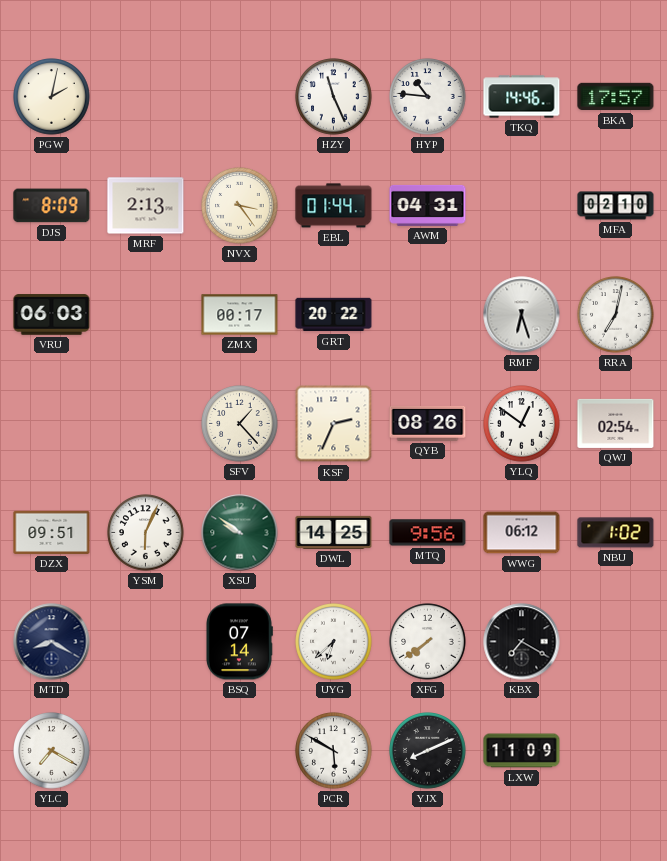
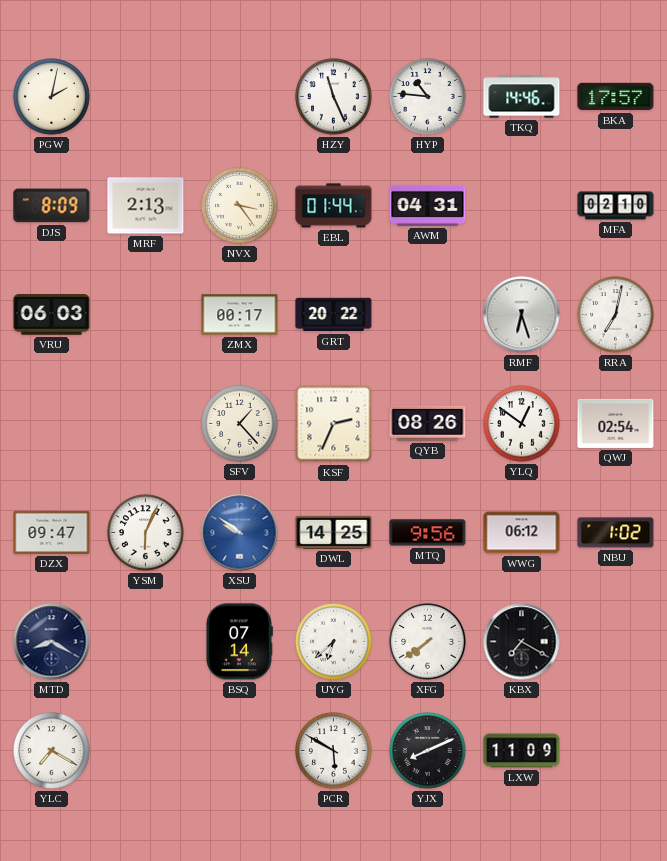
DZX: 09:51 -> 09:47
XSU dial: green -> blue
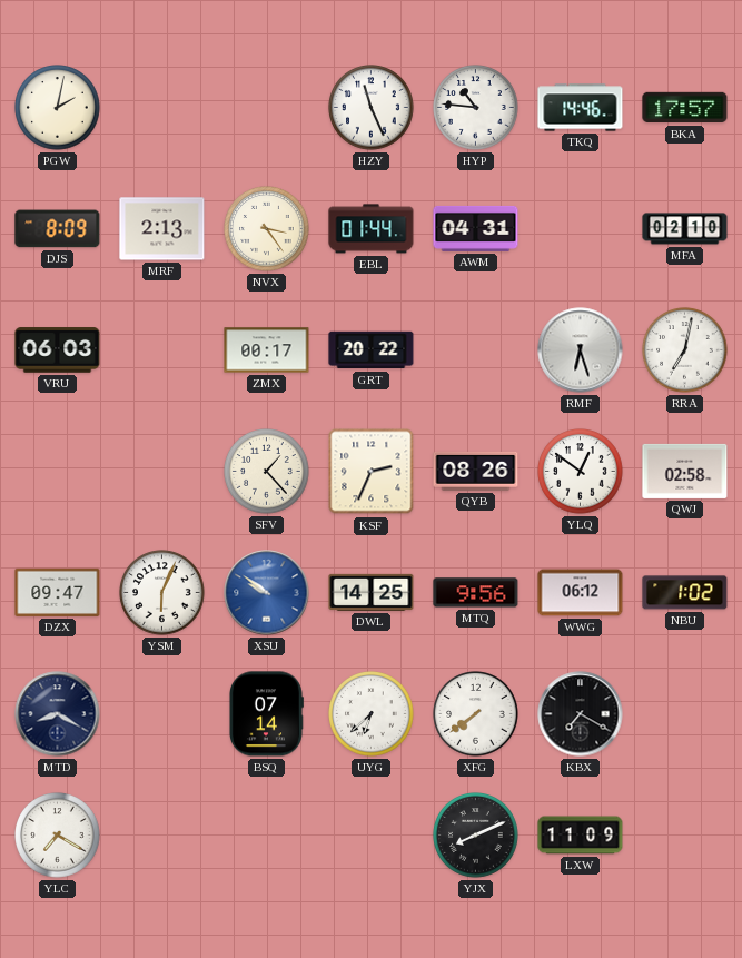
QWJ: 02:54 -> 02:58
PCR: 5:50 -> none
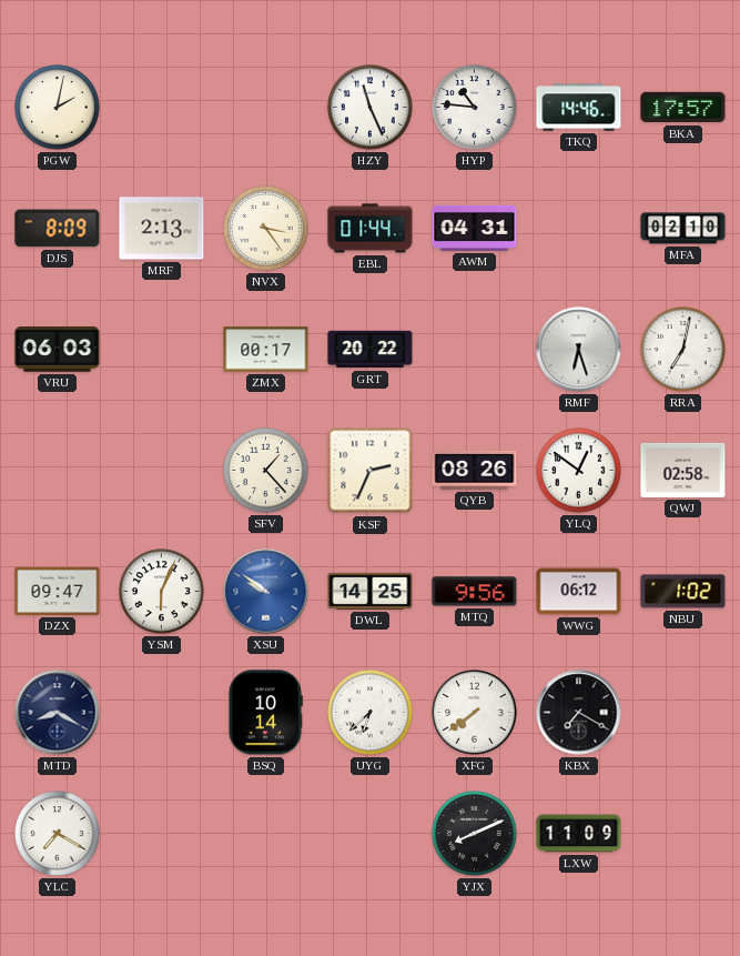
BSQ: 07:14 -> 10:14
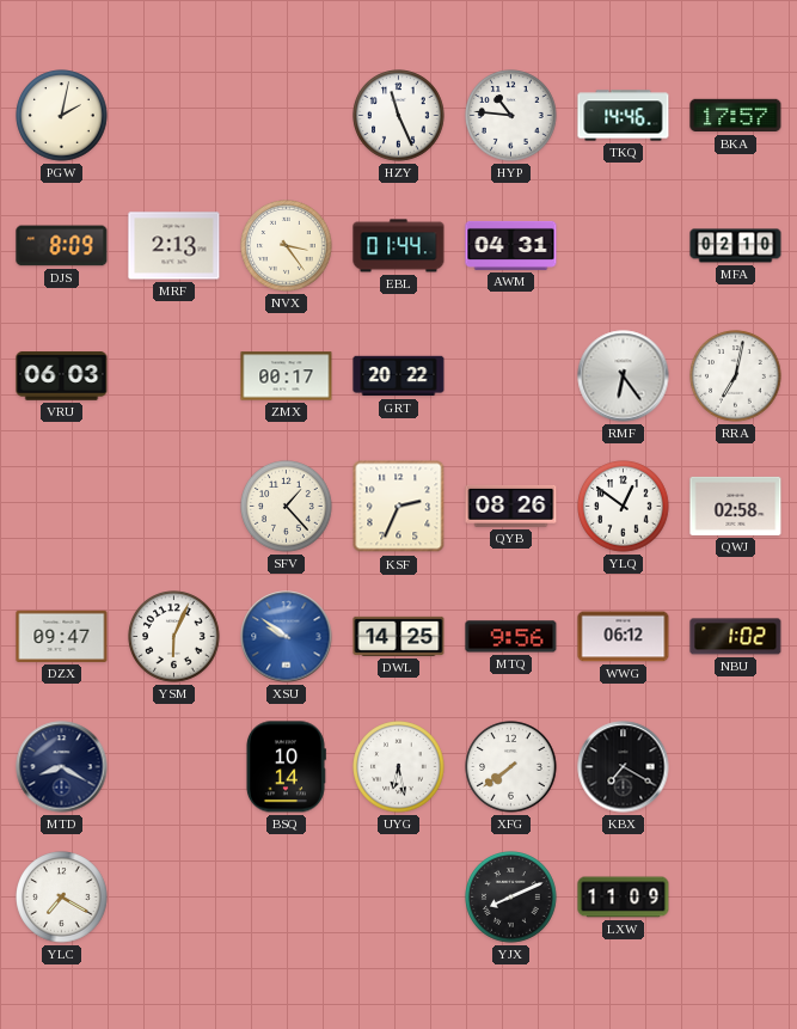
RMF: 6:27 -> 6:24
UYG: 6:38 -> 6:28
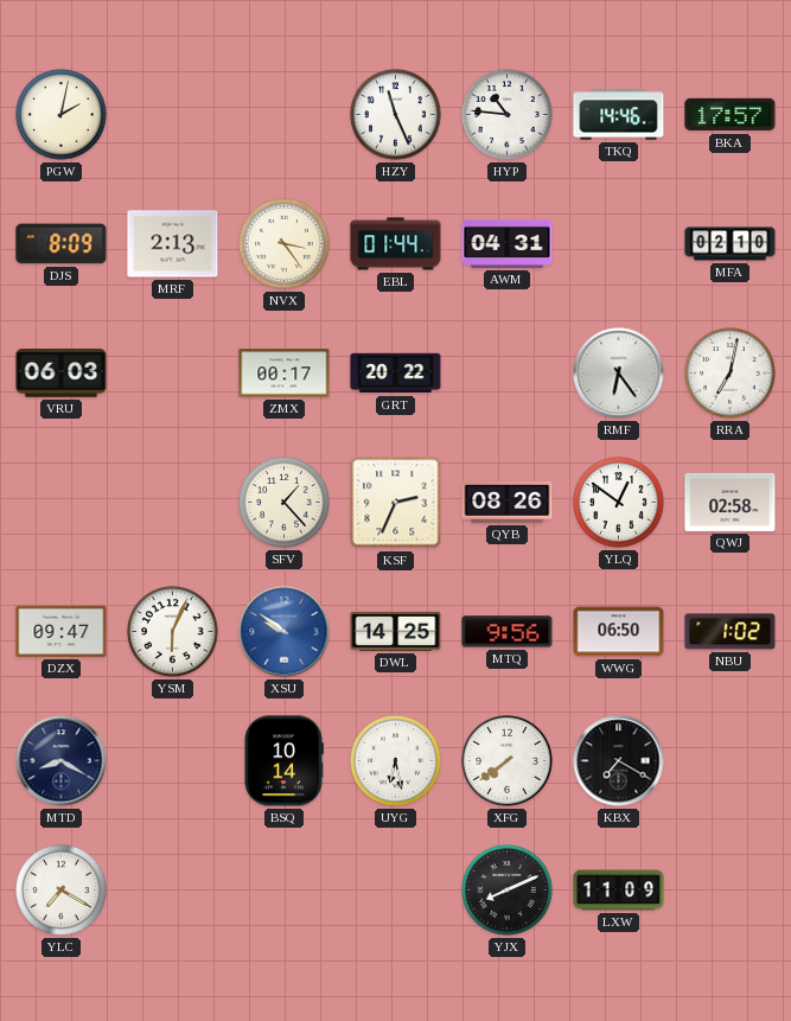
WWG: 06:12 -> 06:50
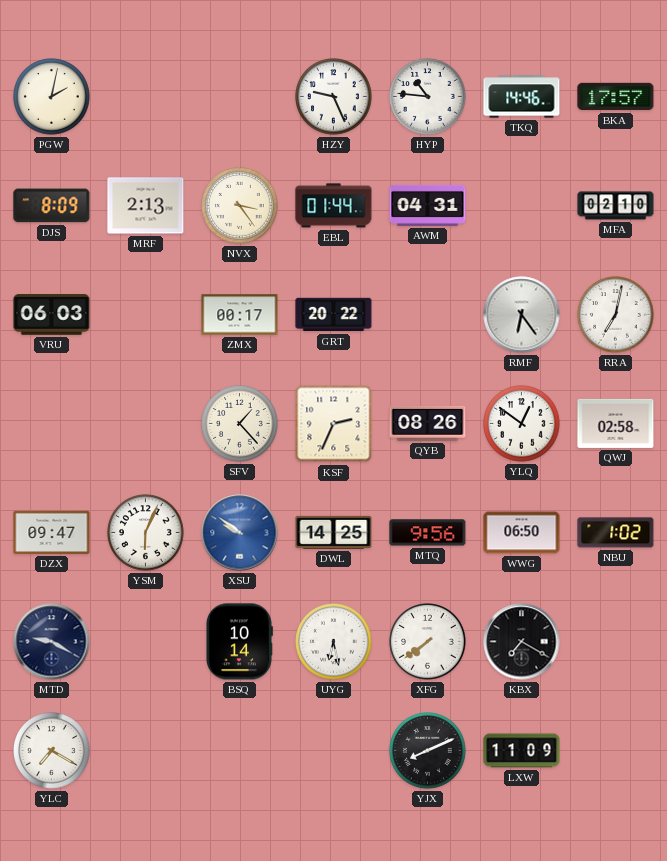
HZY: 11:26 -> 9:26
MTD: 8:20 -> 9:20
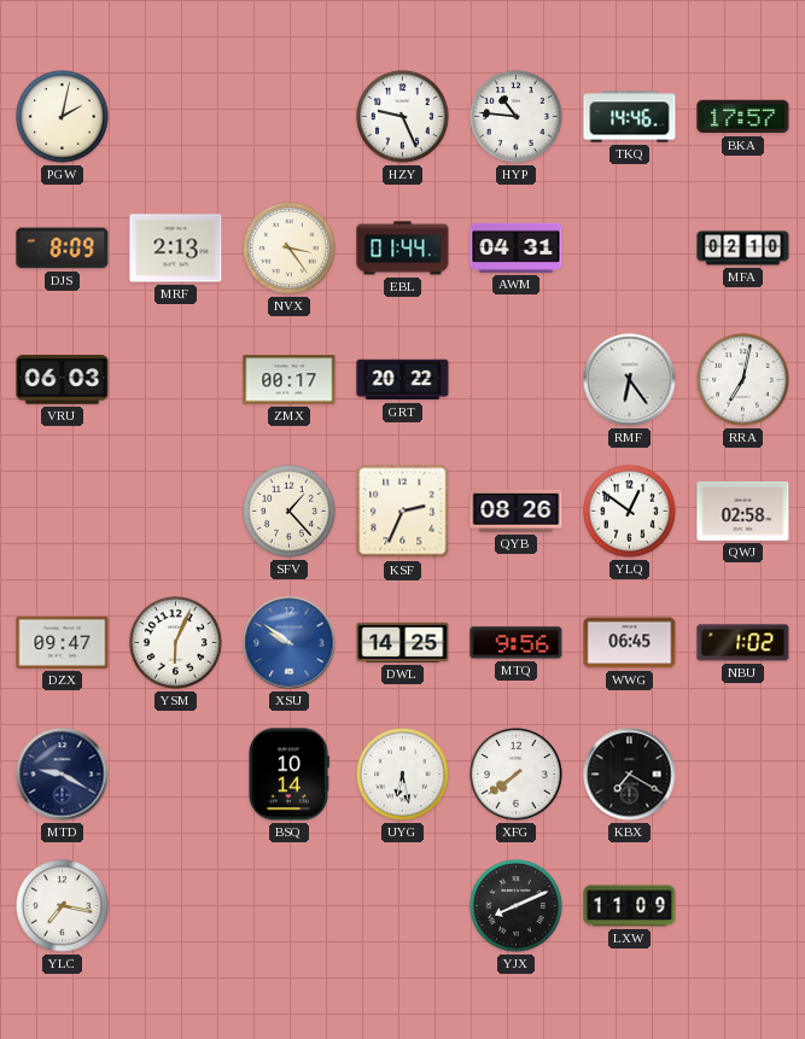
WWG: 06:50 -> 06:45
YLC: 7:20 -> 7:17
